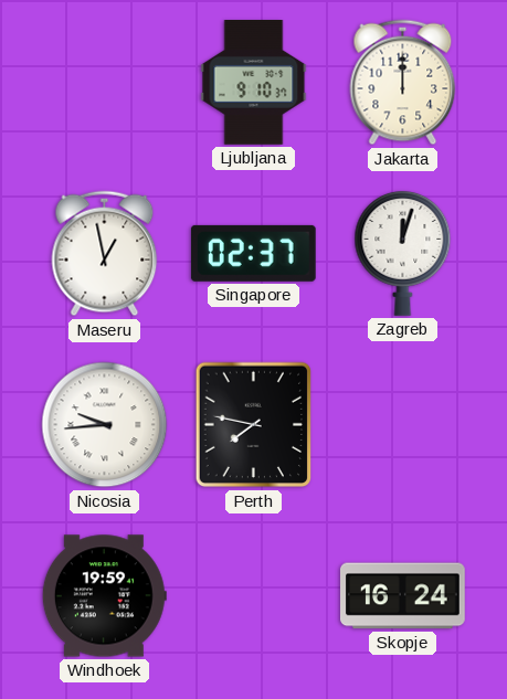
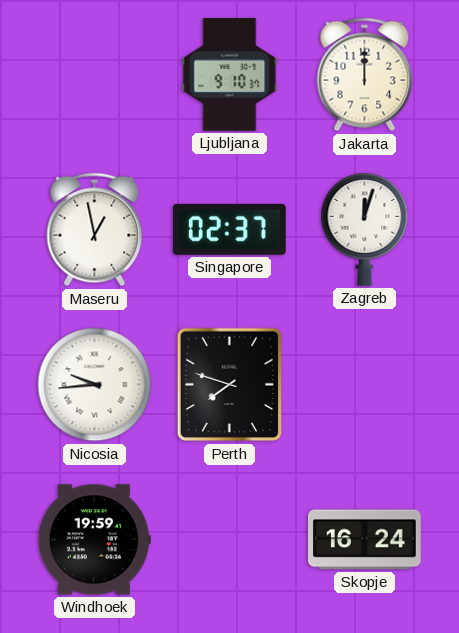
Perth: 7:47 -> 7:48
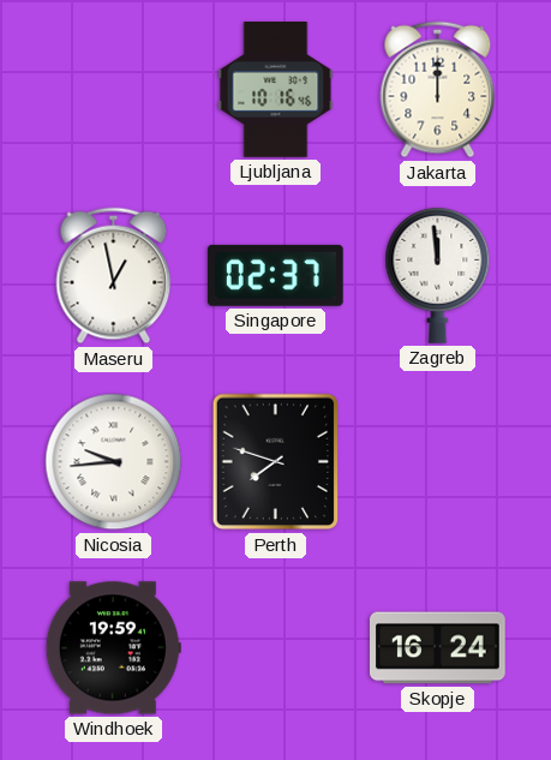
Ljubljana: 9:10 -> 10:16
Zagreb: 12:03 -> 11:59
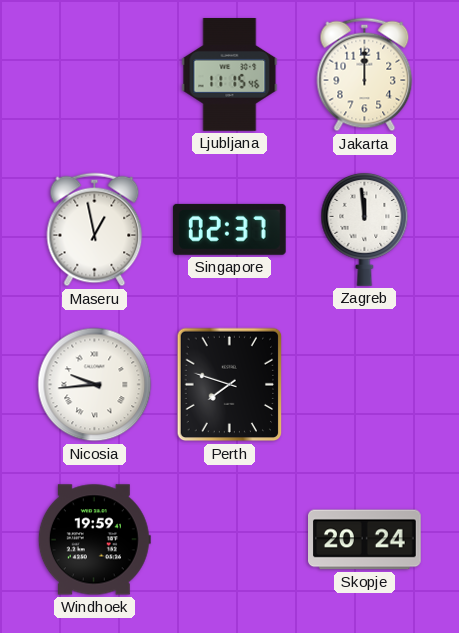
Ljubljana: 10:16 -> 11:15
Skopje: 16:24 -> 20:24
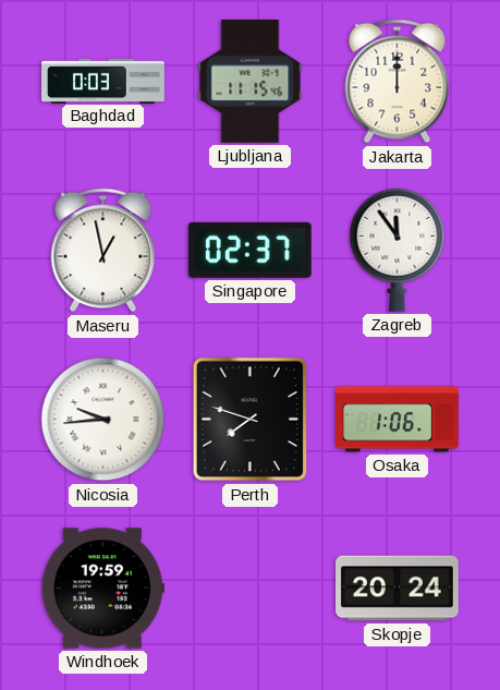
Baghdad: none -> 0:03
Zagreb: 11:59 -> 11:54
Osaka: none -> 1:06
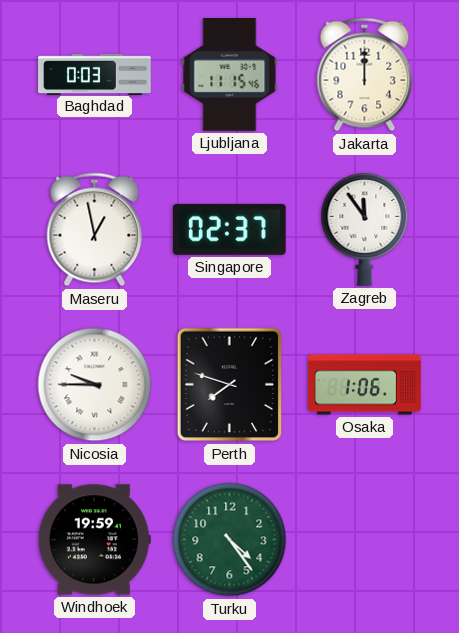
Nicosia: 9:44 -> 9:45
Turku: none -> 4:24
Skopje: 20:24 -> none
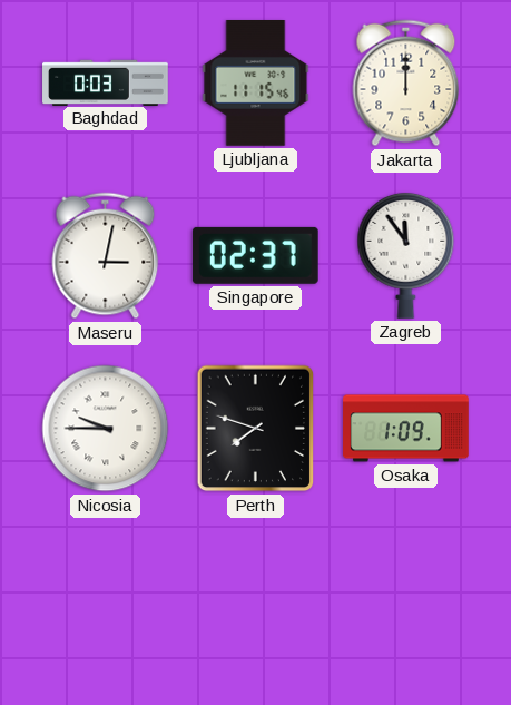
Maseru: 12:58 -> 3:02
Osaka: 1:06 -> 1:09
Windhoek: 19:59 -> none
Turku: 4:24 -> none
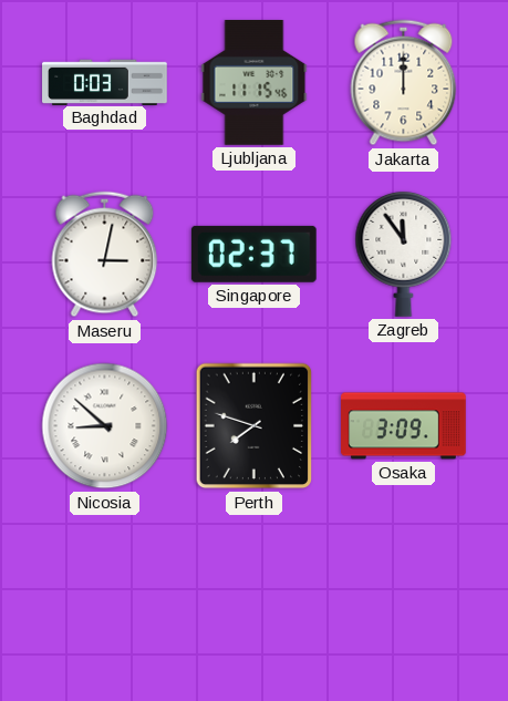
Nicosia: 9:45 -> 8:52
Osaka: 1:09 -> 3:09
